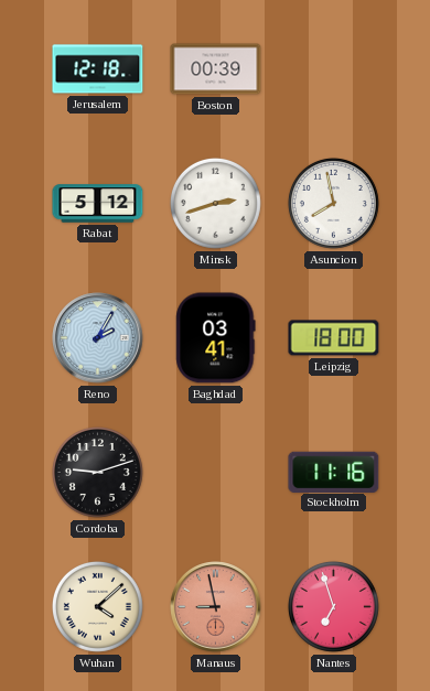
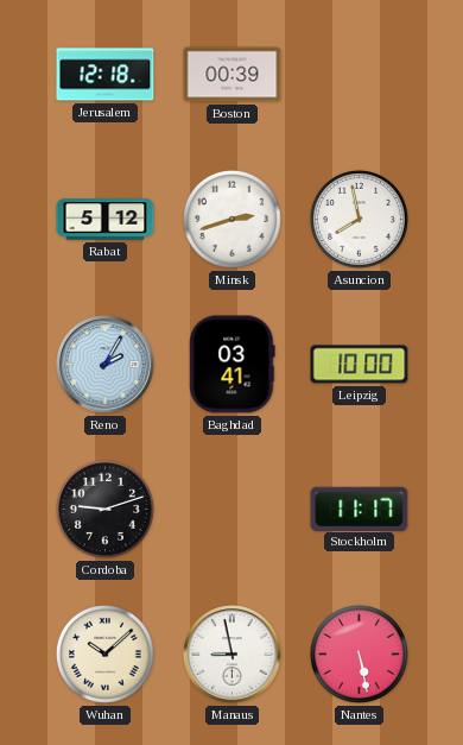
Leipzig: 18:00 -> 10:00
Stockholm: 11:16 -> 11:17
Wuhan: 4:08 -> 10:08
Manaus dial: salmon -> white
Nantes: 6:57 -> 5:28
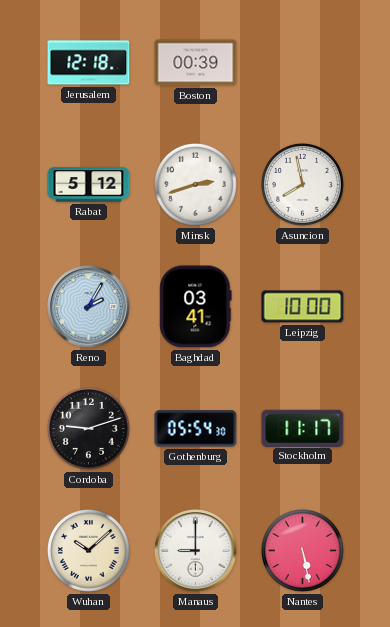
Gothenburg: none -> 05:54
Manaus: 8:58 -> 9:00
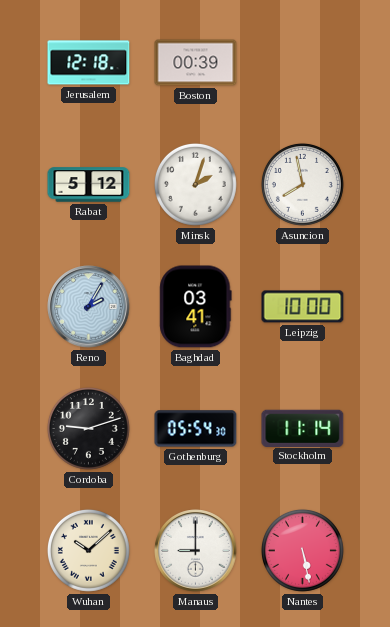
Minsk: 2:42 -> 2:03
Stockholm: 11:17 -> 11:14
